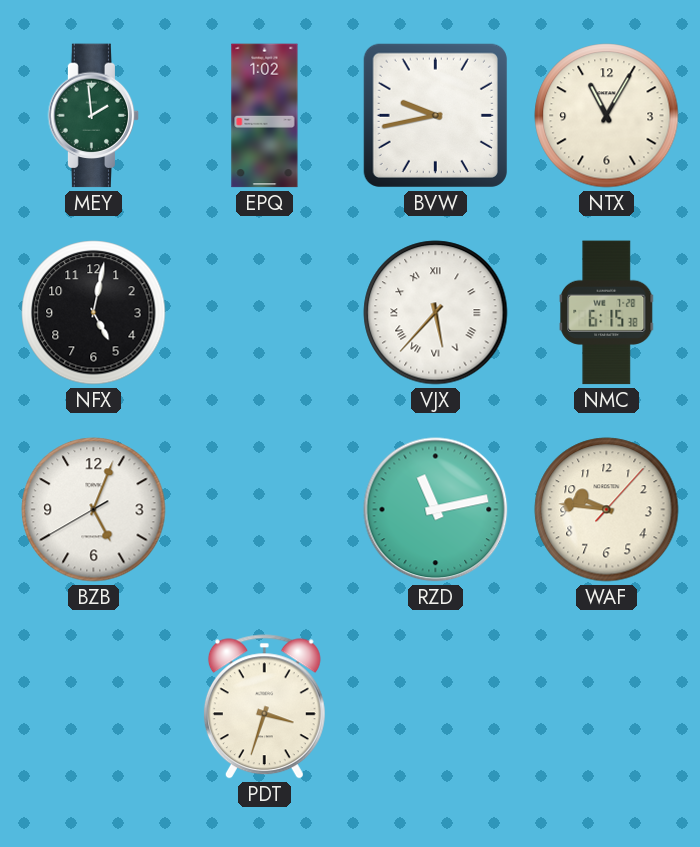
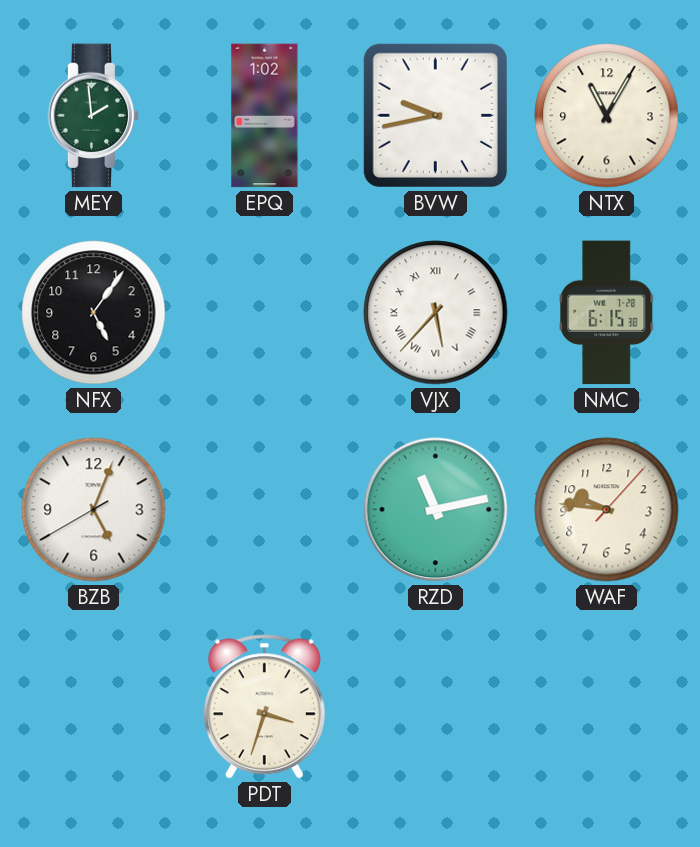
NFX: 5:02 -> 5:06
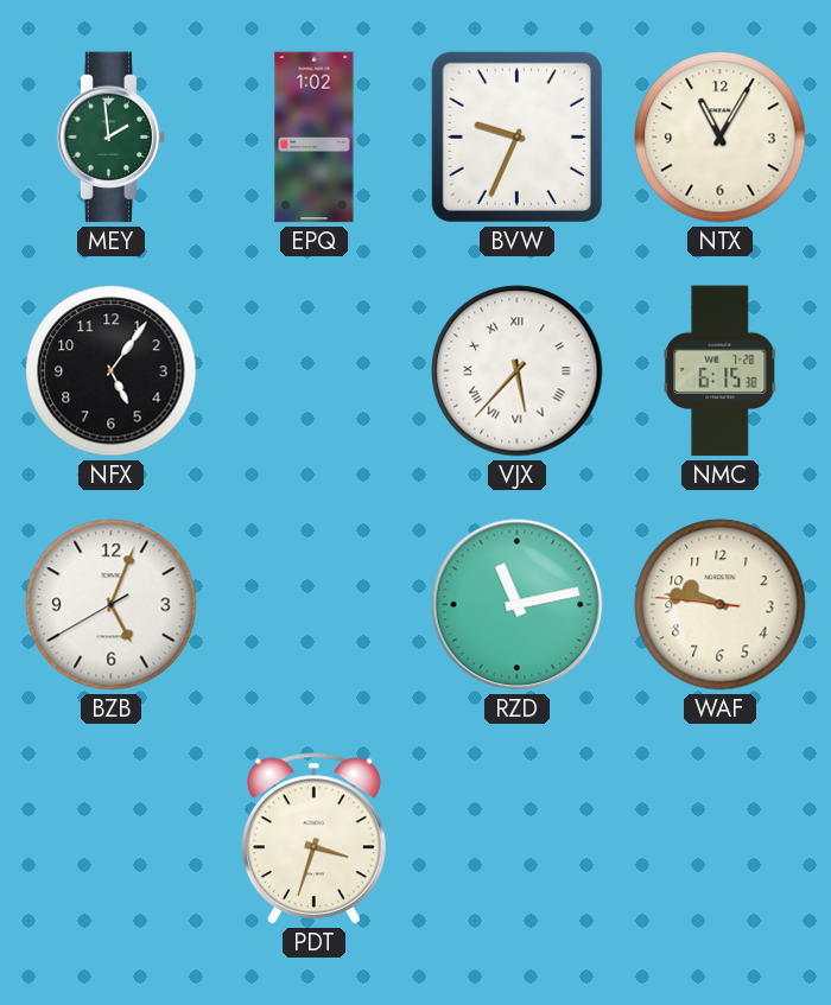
BVW: 9:43 -> 9:34
WAF: 9:46:07 -> 9:46:46
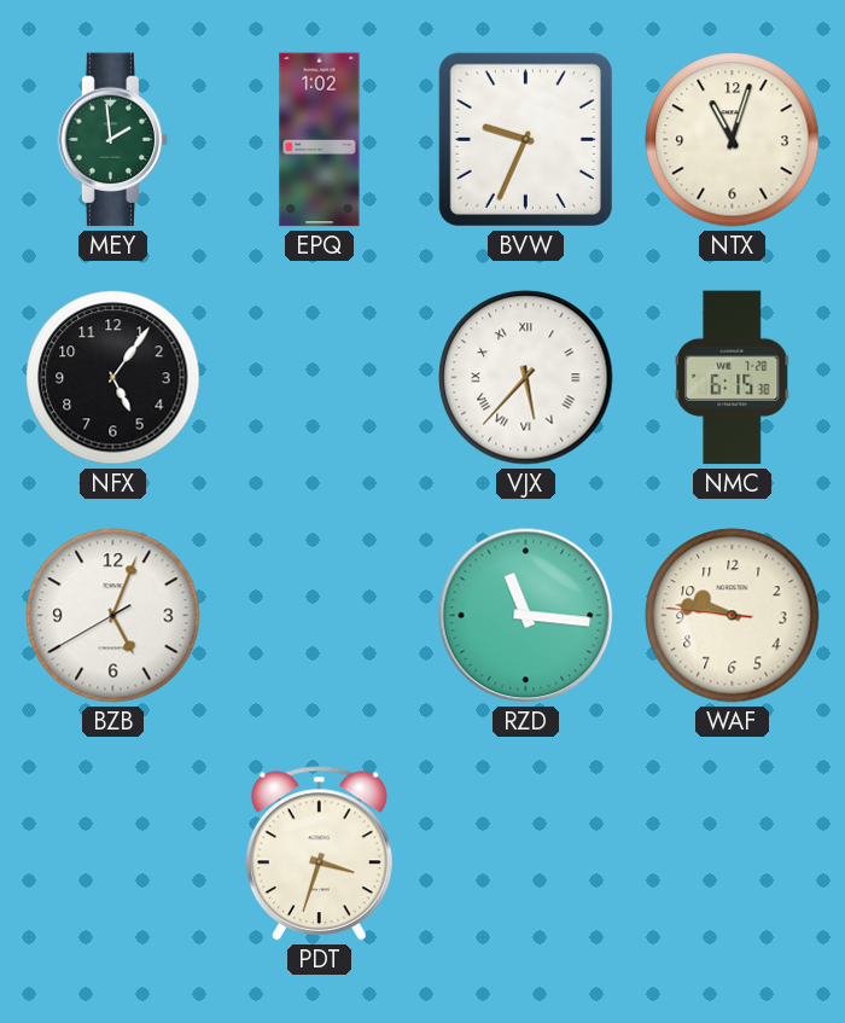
NTX: 11:05 -> 11:03
RZD: 11:13 -> 11:16
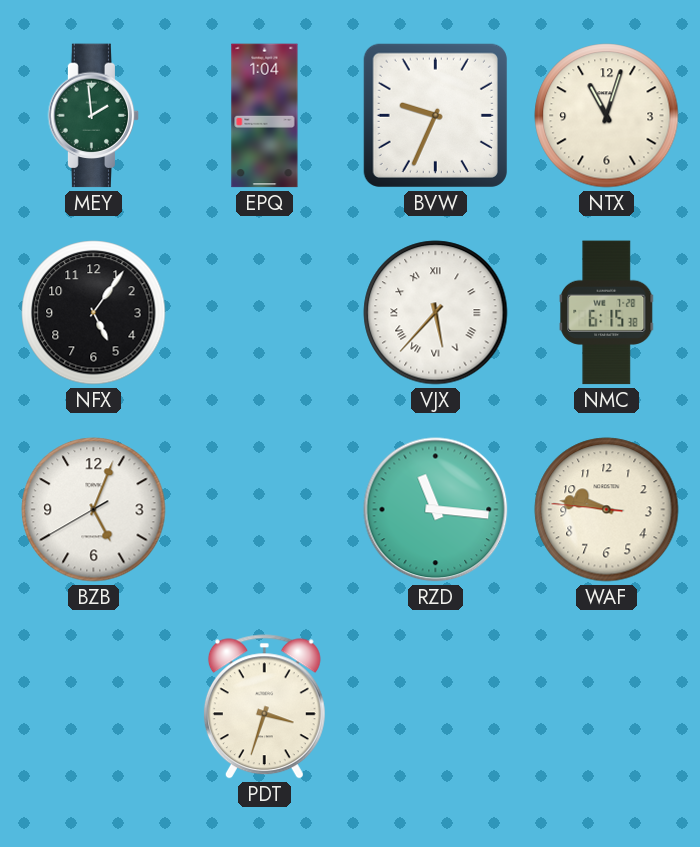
EPQ: 1:02 -> 1:04
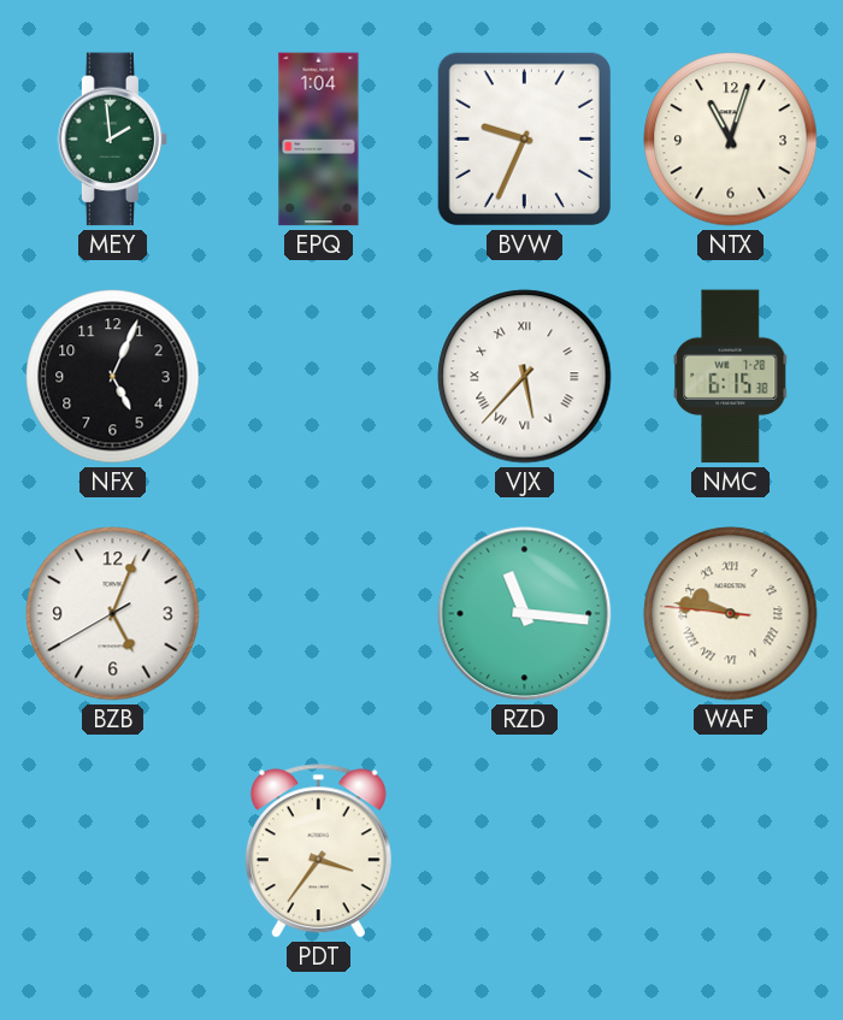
NFX: 5:06 -> 5:04
WAF numerals: Arabic -> Roman
PDT: 3:33 -> 3:36
